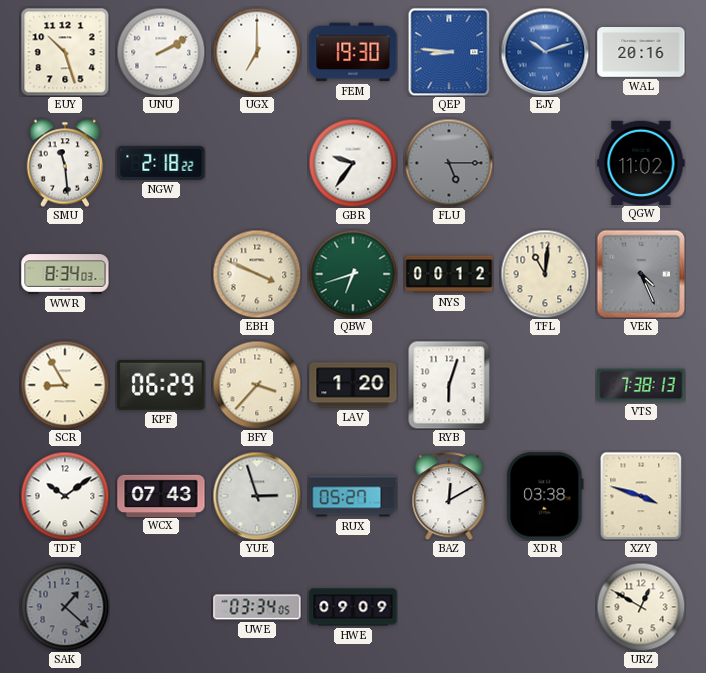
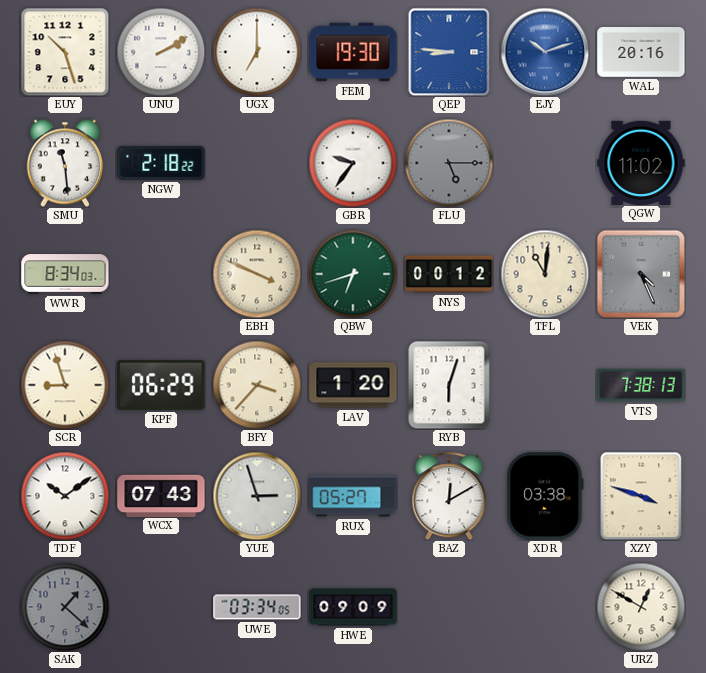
SCR: 8:55 -> 8:57
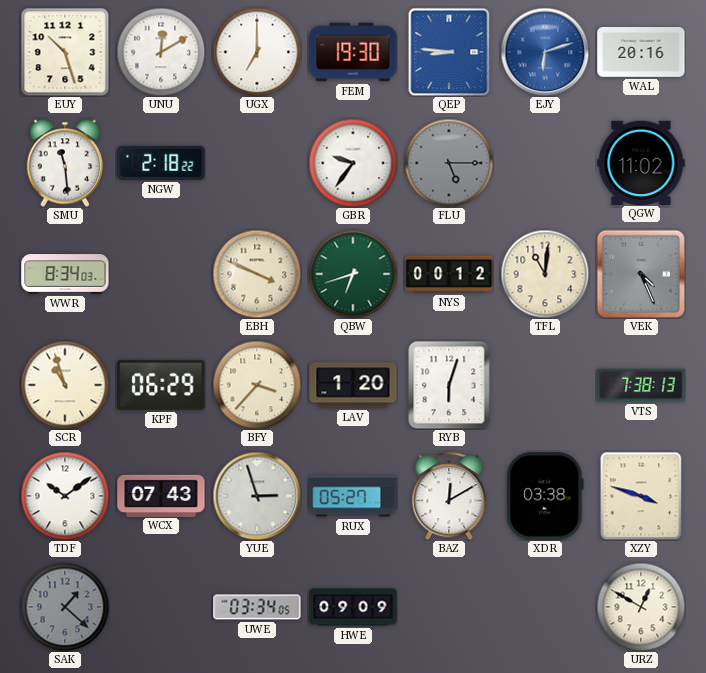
UNU: 2:10 -> 12:10
EJY: 10:12 -> 6:12
SCR: 8:57 -> 10:57
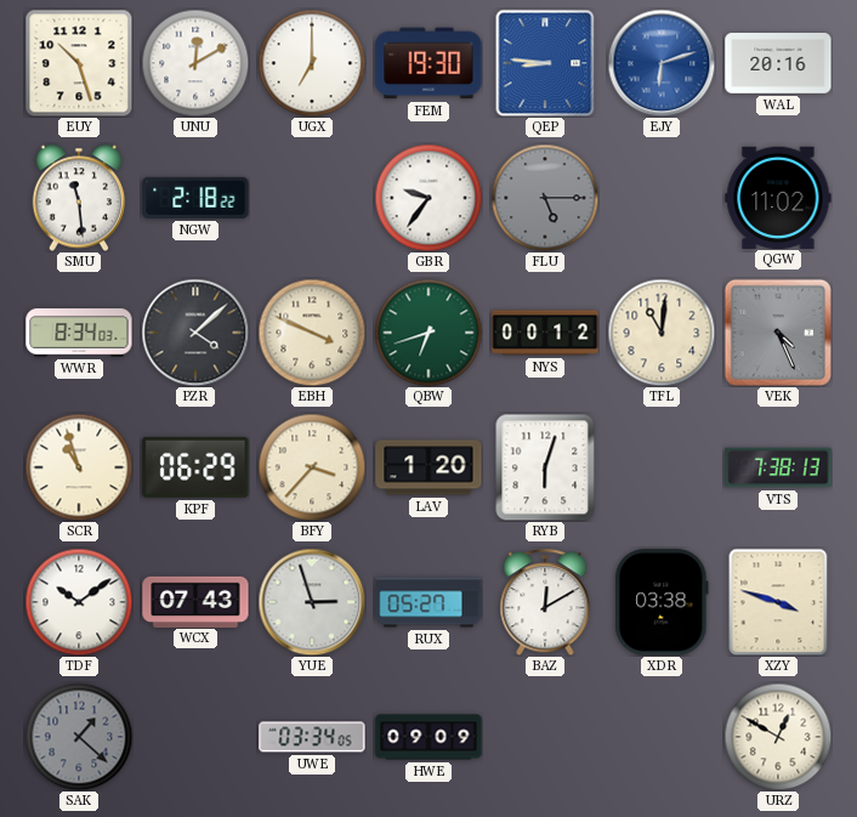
PZR: none -> 4:08
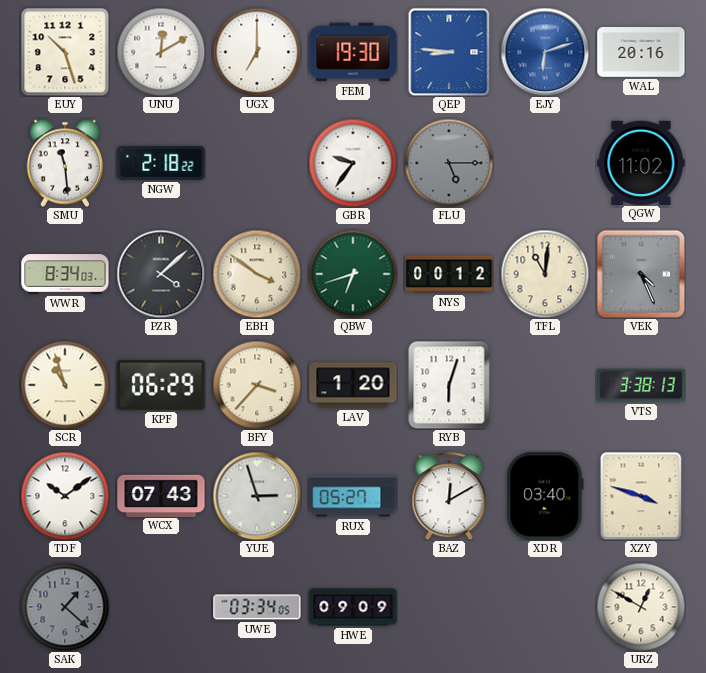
EBH: 3:49 -> 3:51
VTS: 7:38 -> 3:38
XDR: 03:38 -> 03:40
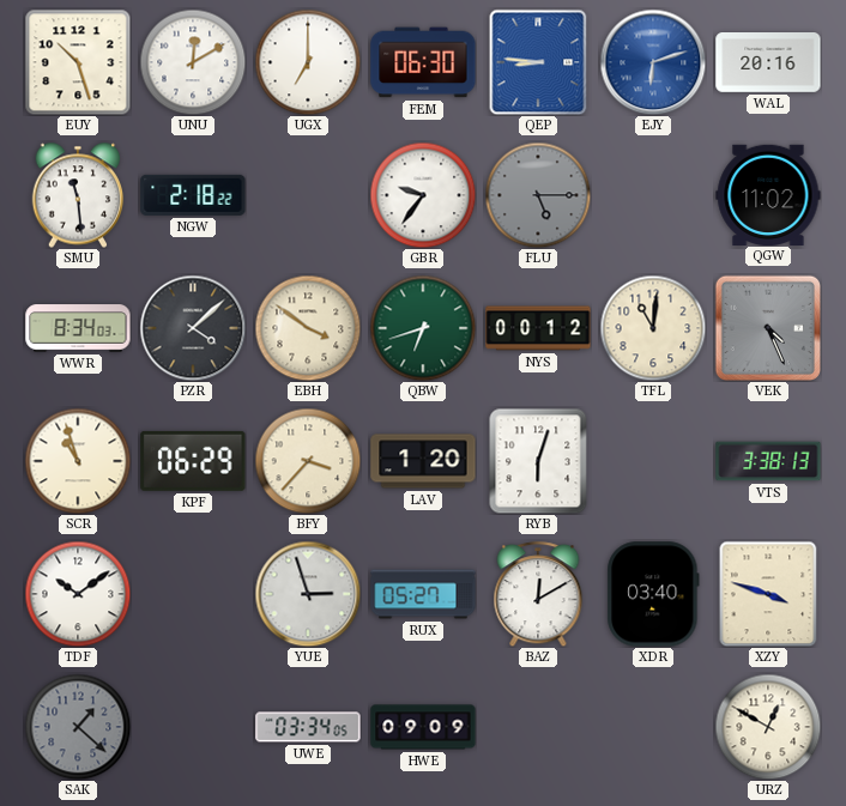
FEM: 19:30 -> 06:30
WCX: 07:43 -> none
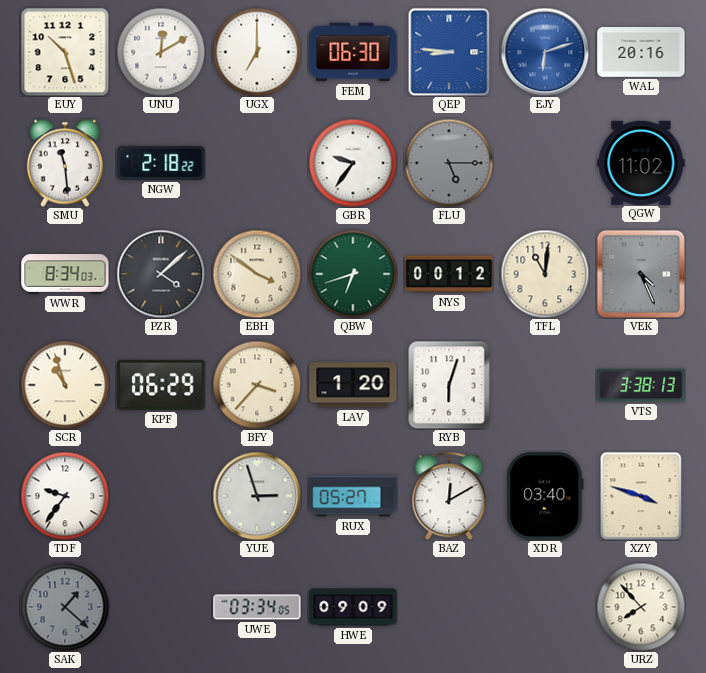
TDF: 10:09 -> 9:36
URZ: 12:50 -> 7:53
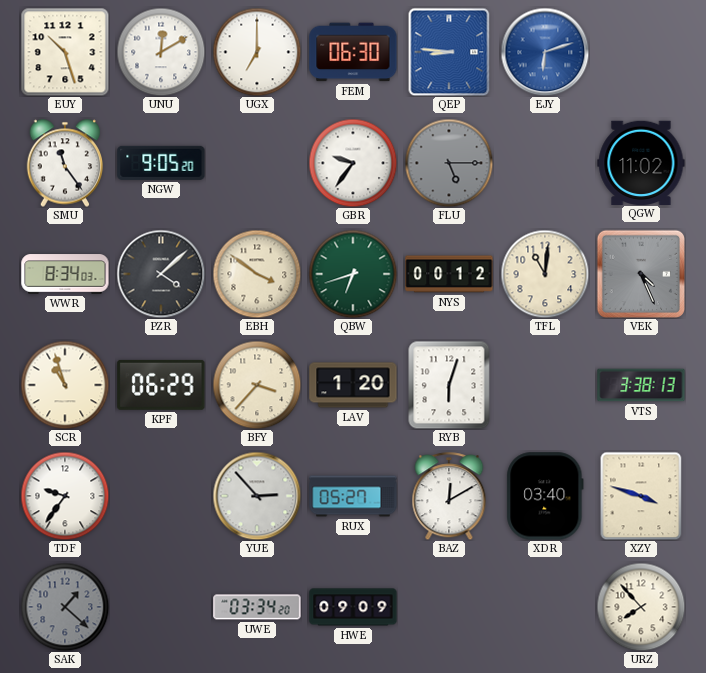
WAL: 20:16 -> none
SMU: 11:29 -> 11:24
NGW: 2:18 -> 9:05
YUE: 2:57 -> 2:53
UWE: 03:34:05 -> 03:34:20
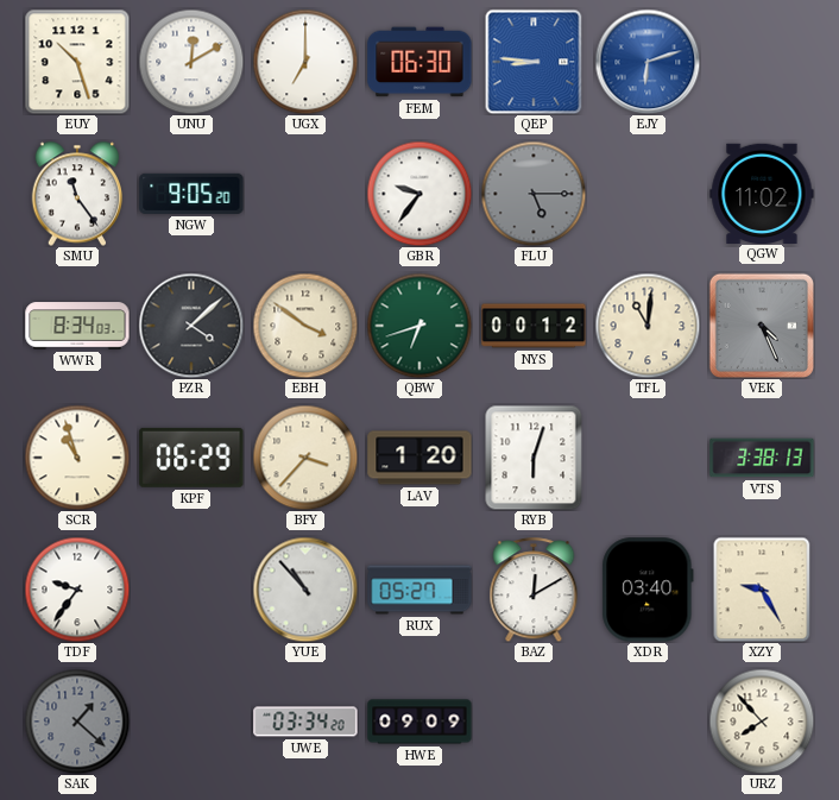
YUE: 2:53 -> 10:53
XZY: 3:48 -> 9:25
